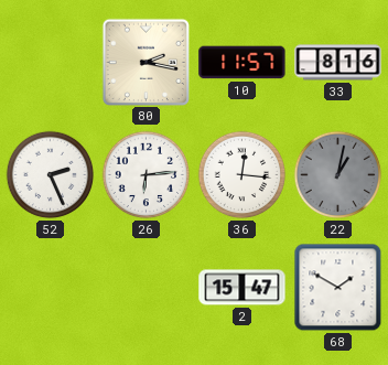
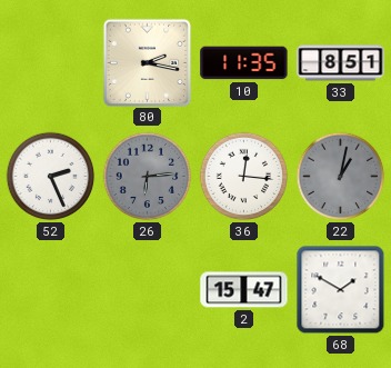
10: 11:57 -> 11:35
33: 8:16 -> 8:51
26 dial: white -> grey
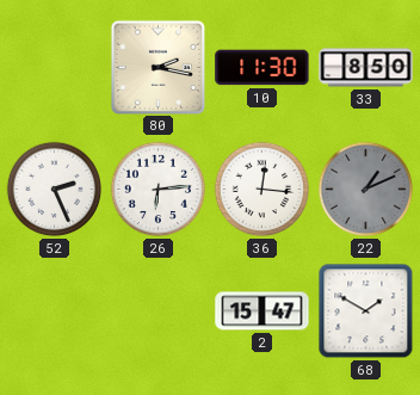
10: 11:35 -> 11:30
33: 8:51 -> 8:50
26 dial: grey -> white
22: 1:02 -> 1:11
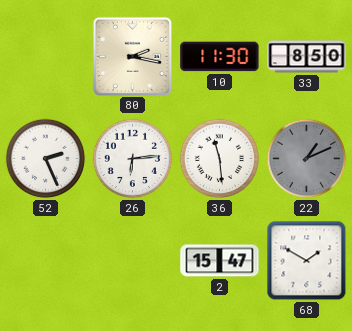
36: 12:16 -> 11:29
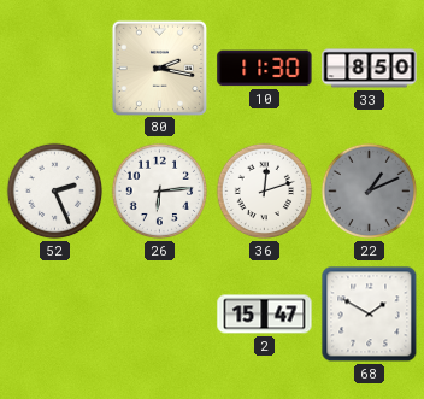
36: 11:29 -> 12:12
